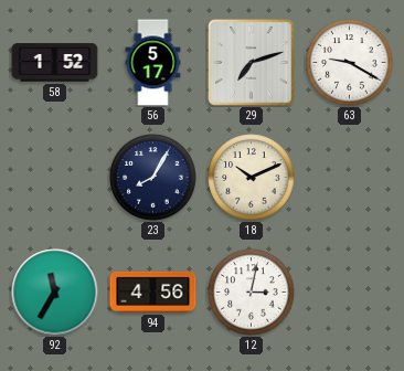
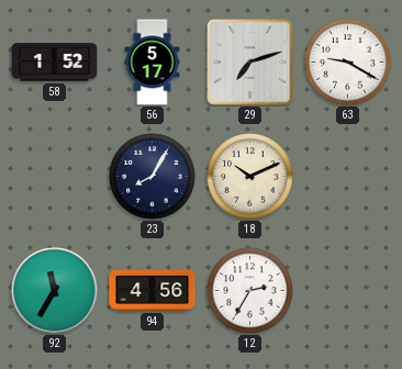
12: 3:02 -> 2:35
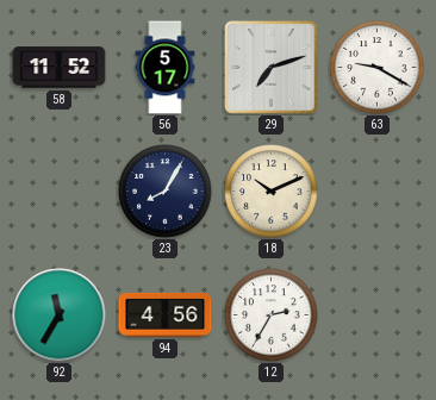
58: 1:52 -> 11:52
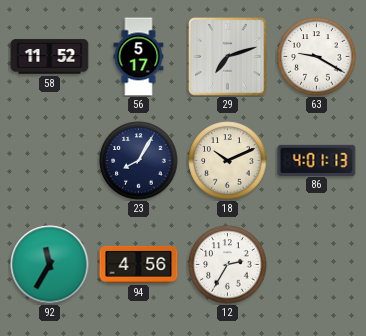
86: none -> 4:01
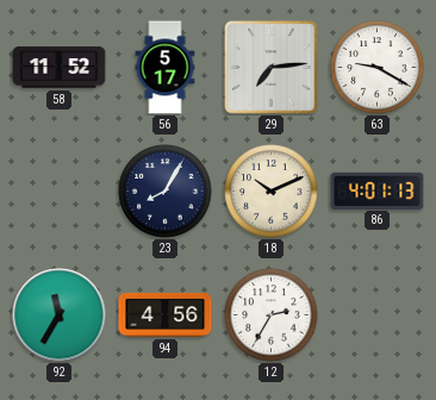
29: 7:12 -> 7:14
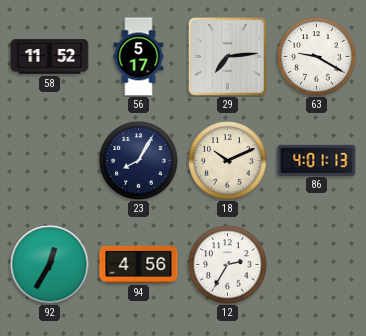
92: 11:35 -> 12:35
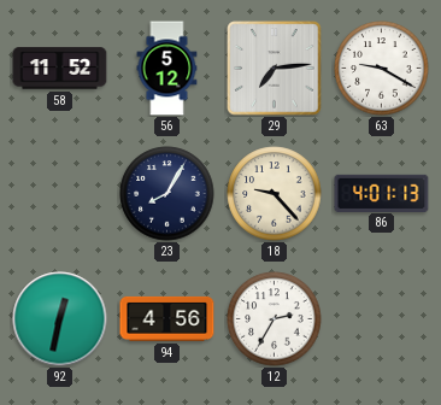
56: 5:17 -> 5:12
18: 10:11 -> 9:23
92: 12:35 -> 12:32
